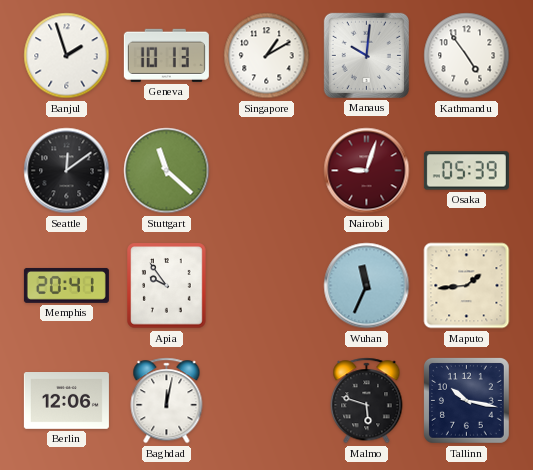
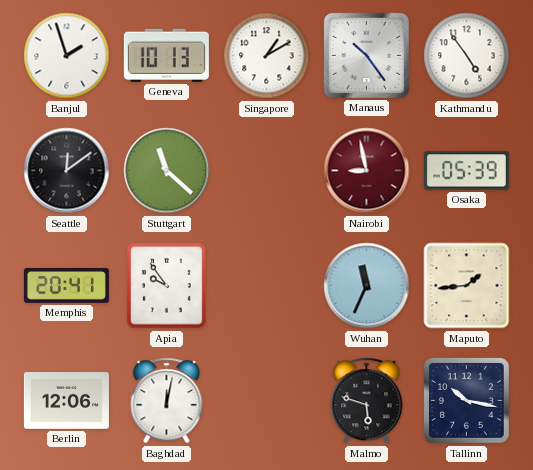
Manaus: 10:01 -> 10:24
Nairobi: 9:03 -> 8:58
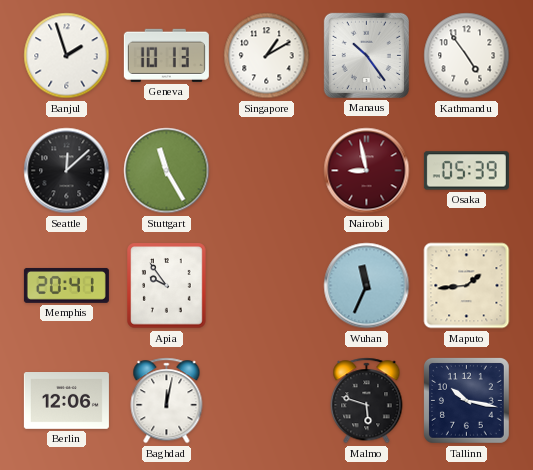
Seattle: 12:09 -> 12:08
Stuttgart: 11:22 -> 11:25
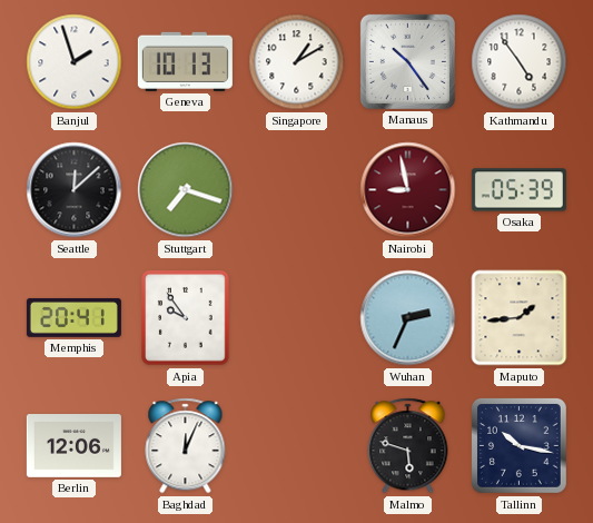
Stuttgart: 11:25 -> 7:18
Wuhan: 11:34 -> 2:34
Baghdad: 12:02 -> 12:04
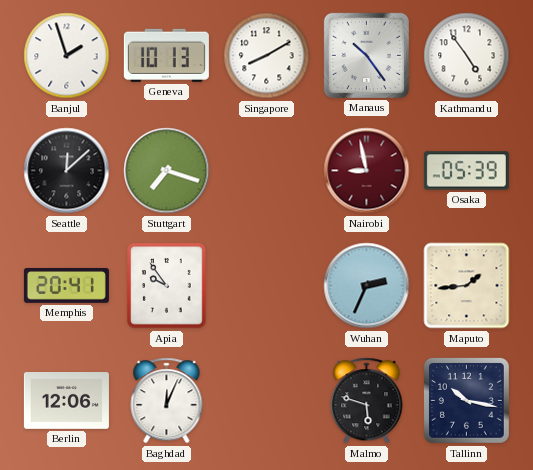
Singapore: 1:10 -> 8:10
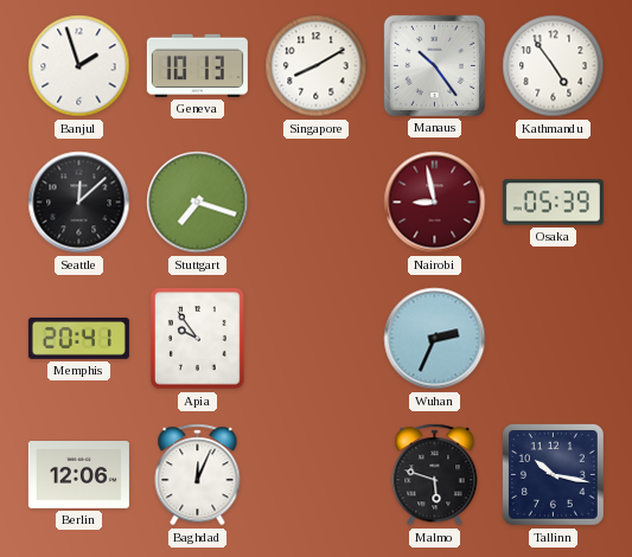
Maputo: 1:44 -> none
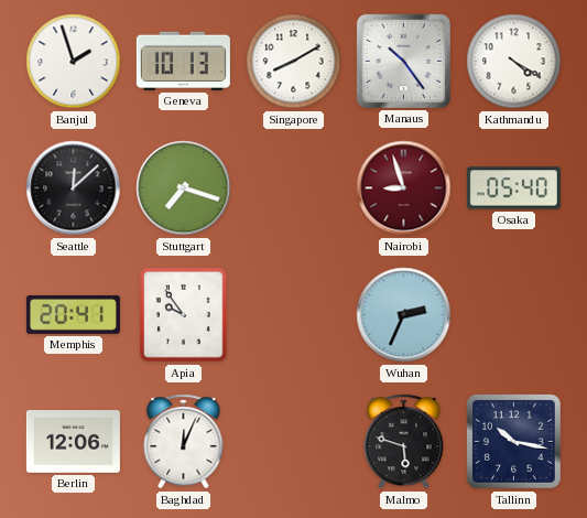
Kathmandu: 4:54 -> 4:20
Nairobi: 8:58 -> 8:57
Osaka: 05:39 -> 05:40
